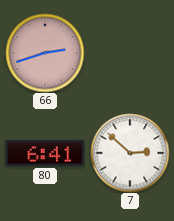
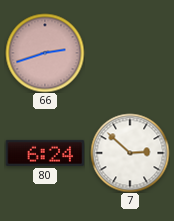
80: 6:41 -> 6:24
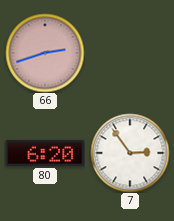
80: 6:24 -> 6:20
7: 2:52 -> 2:54
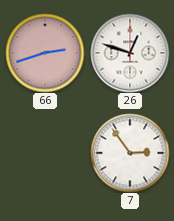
26: none -> 12:48
80: 6:20 -> none
